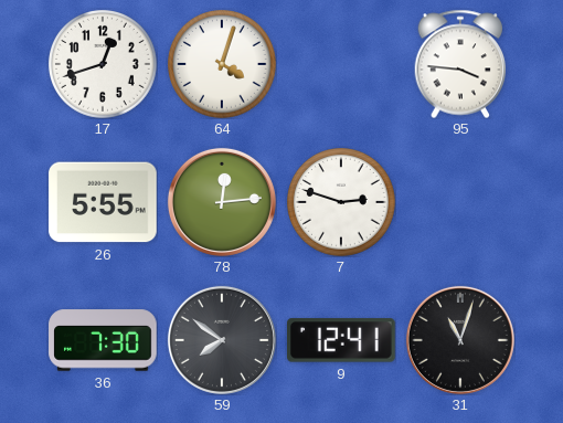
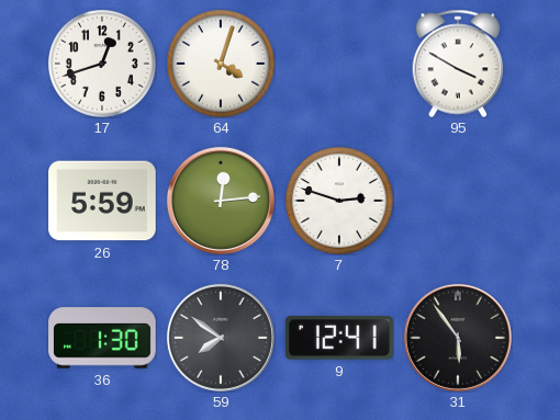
95: 3:46 -> 3:50
26: 5:55 -> 5:59
36: 7:30 -> 1:30
31: 11:03 -> 5:54
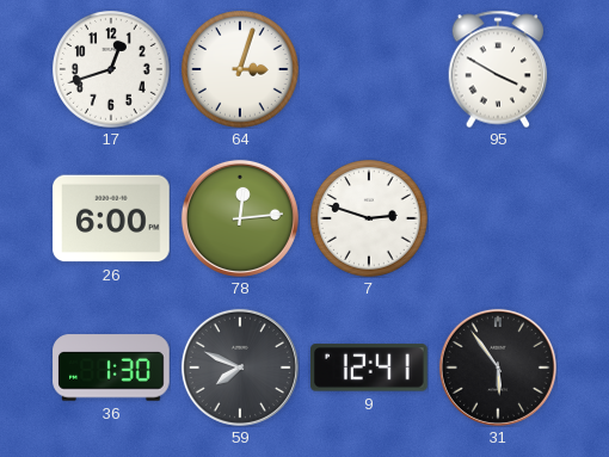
64: 4:03 -> 3:03
26: 5:59 -> 6:00
59: 7:51 -> 7:49
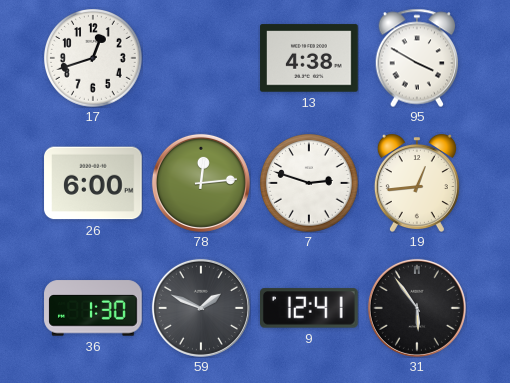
64: 3:03 -> none
13: none -> 4:38
19: none -> 12:44
59: 7:49 -> 1:49
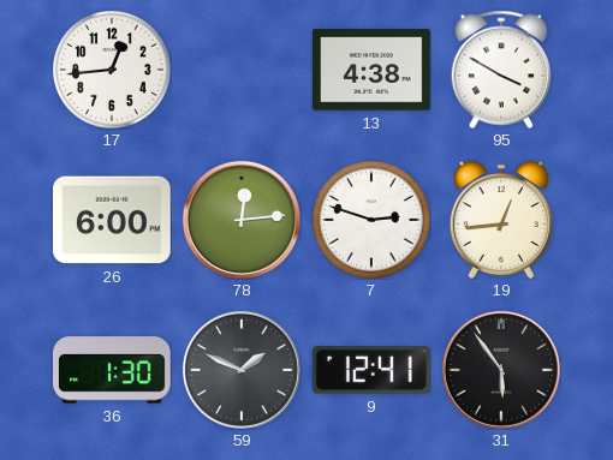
17: 12:42 -> 12:44
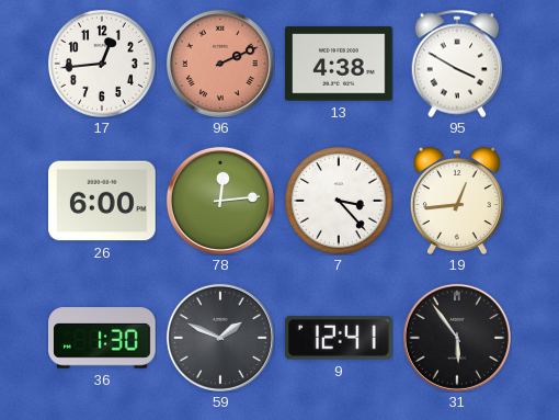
96: none -> 2:11
7: 2:48 -> 3:23
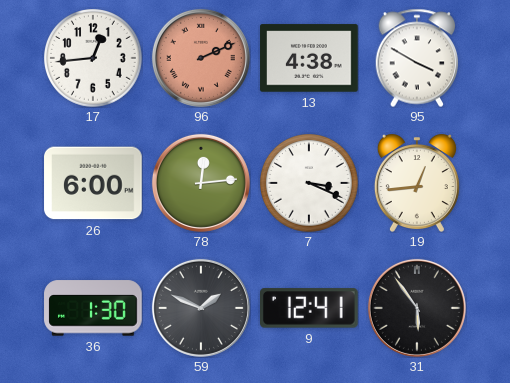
7: 3:23 -> 3:19
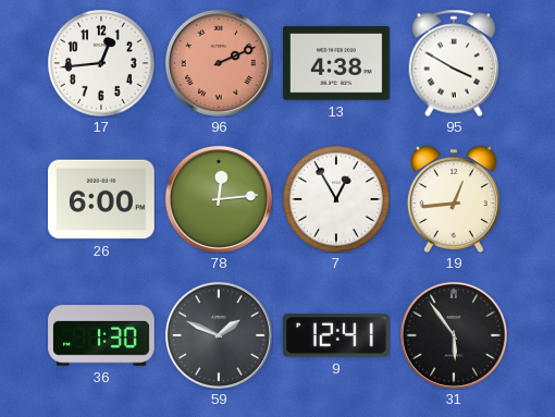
7: 3:19 -> 12:55
